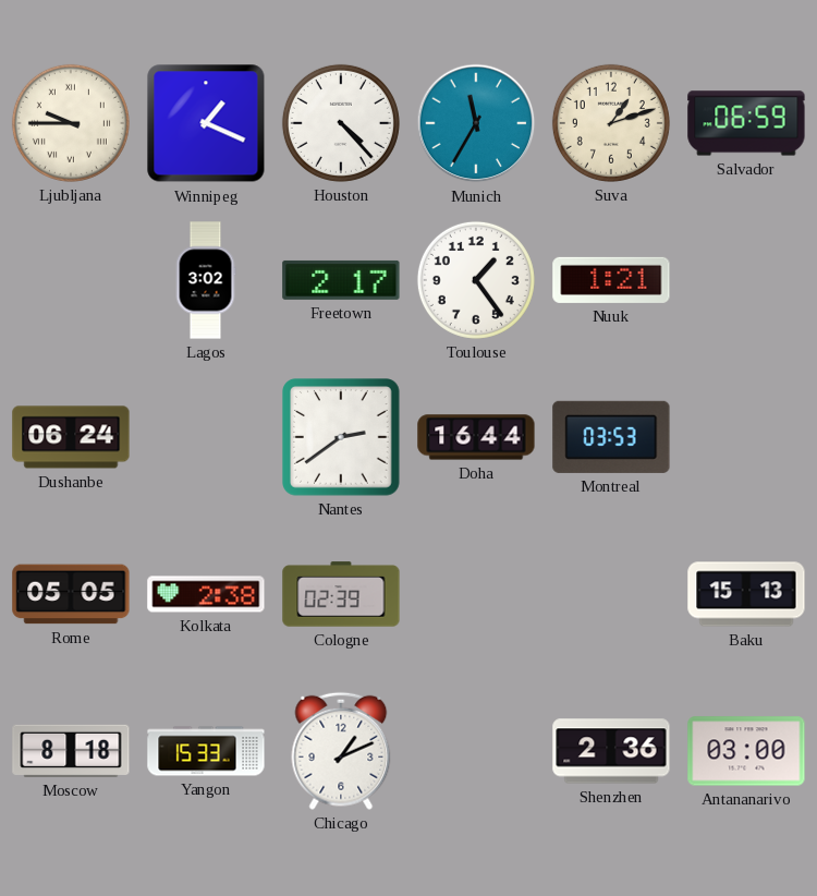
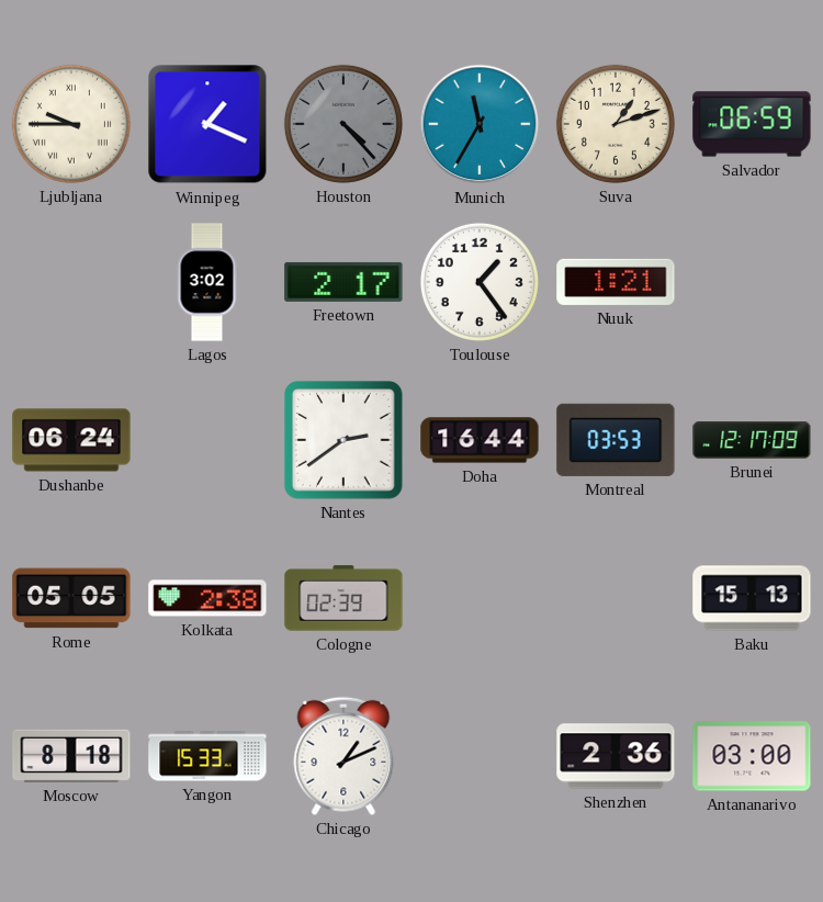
Houston dial: white -> grey
Brunei: none -> 12:17
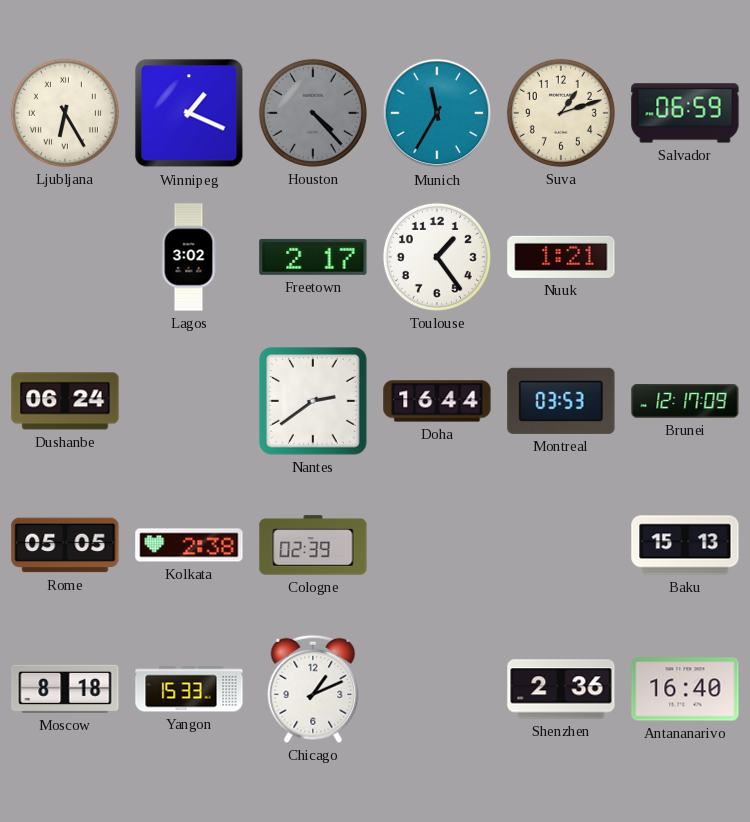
Ljubljana: 9:45 -> 6:25
Antananarivo: 03:00 -> 16:40
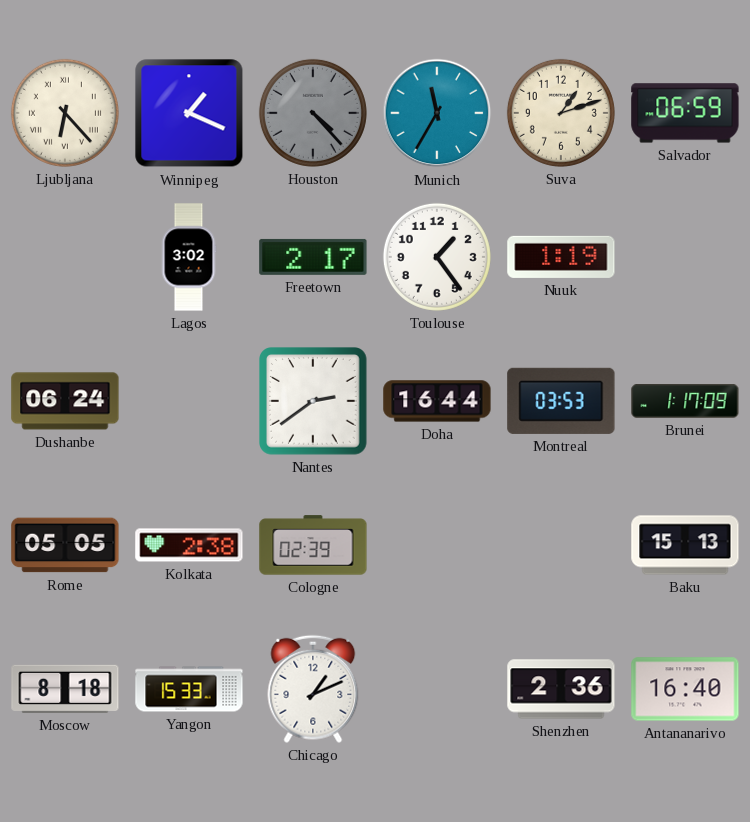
Ljubljana: 6:25 -> 6:23
Nuuk: 1:21 -> 1:19
Brunei: 12:17 -> 1:17
